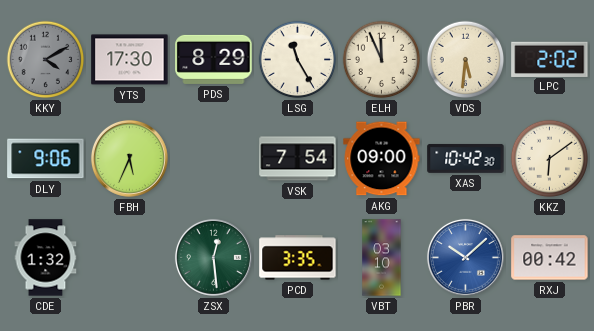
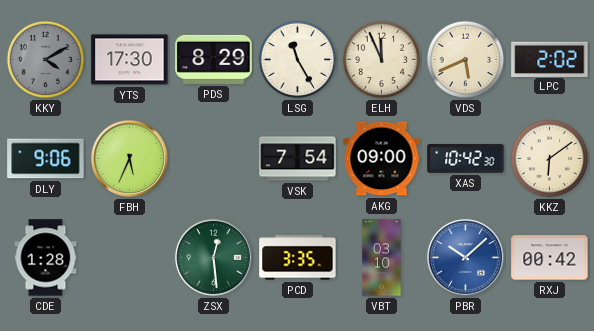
VDS: 5:31 -> 5:41
CDE: 1:32 -> 1:28
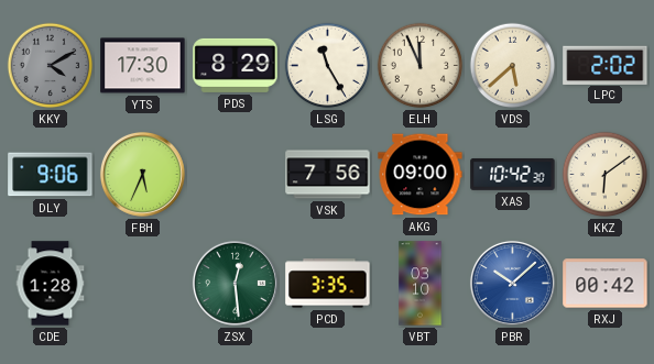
VDS: 5:41 -> 5:38
VSK: 7:54 -> 7:56
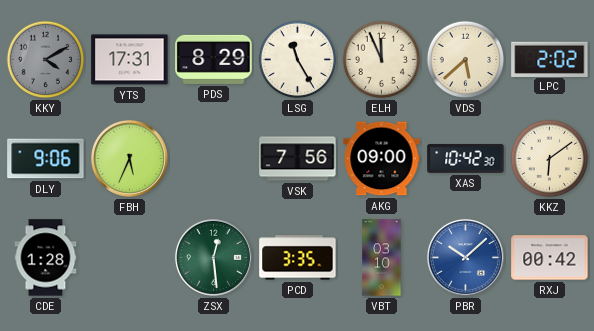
YTS: 17:30 -> 17:31
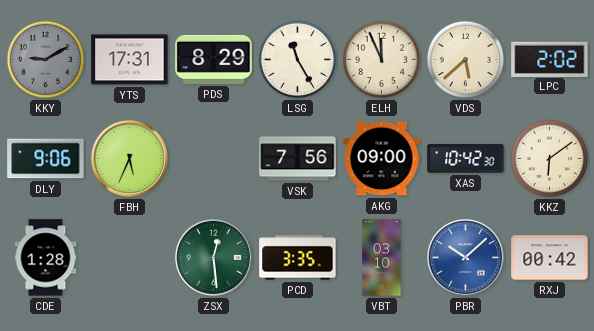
KKY: 4:10 -> 9:10
